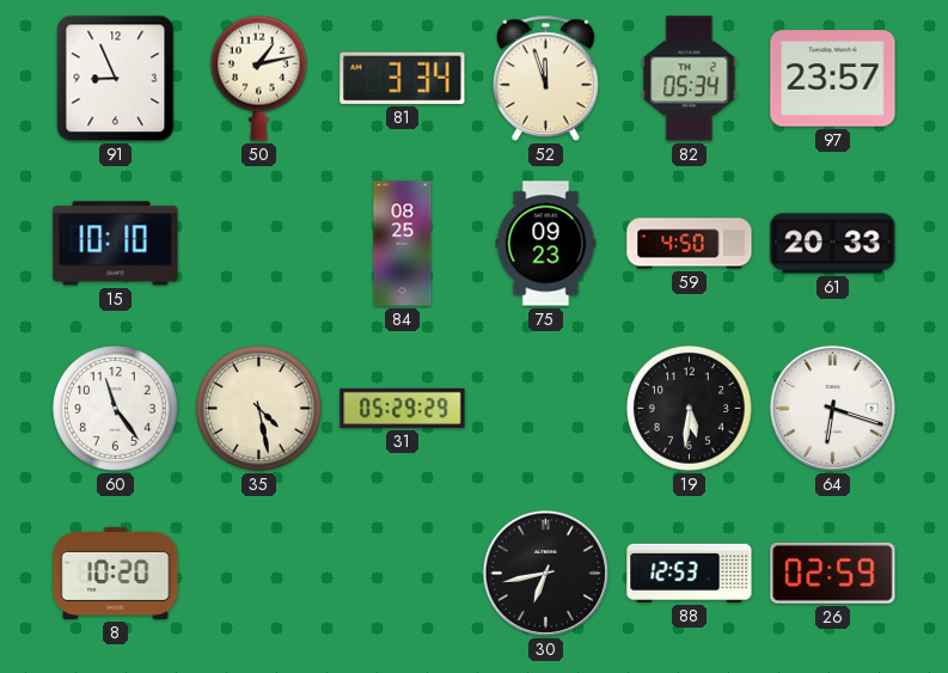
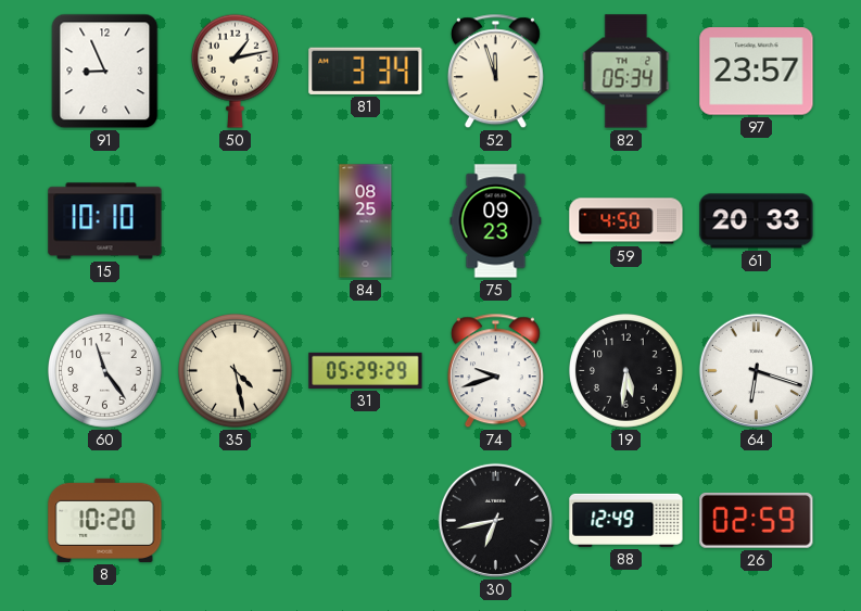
74: none -> 9:42
88: 12:53 -> 12:49
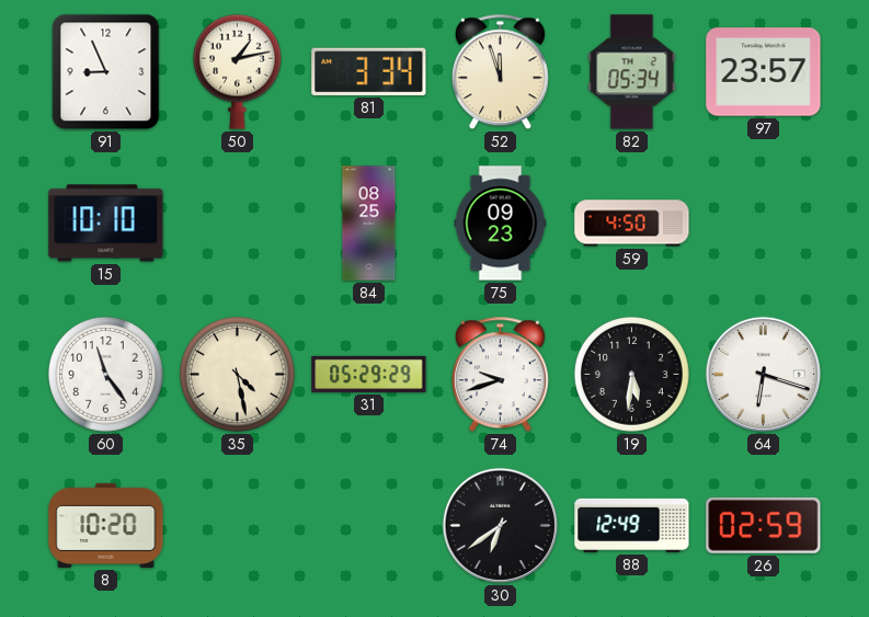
61: 20:33 -> none
30: 6:43 -> 6:39
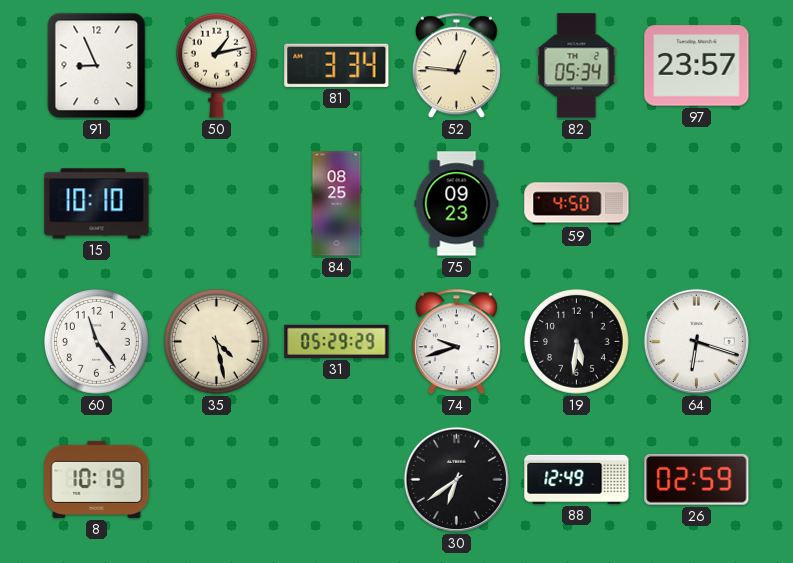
52: 11:57 -> 12:46
8: 10:20 -> 10:19
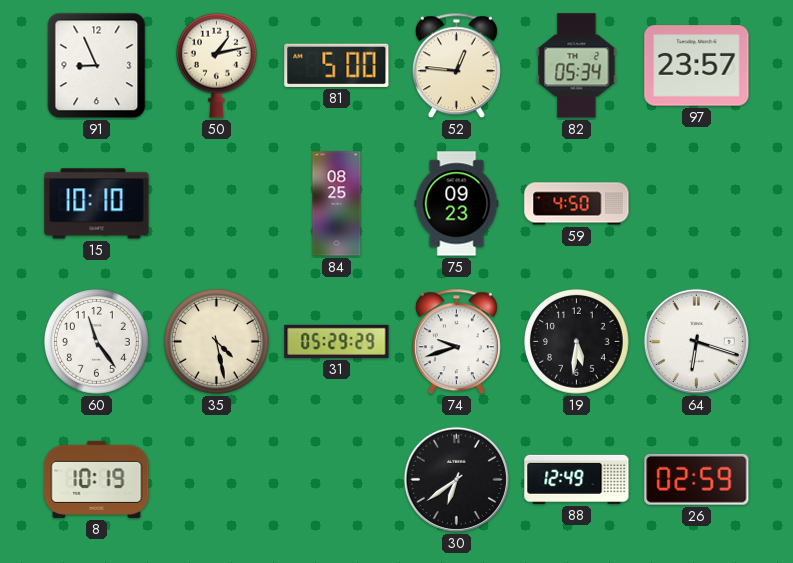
81: 3:34 -> 5:00
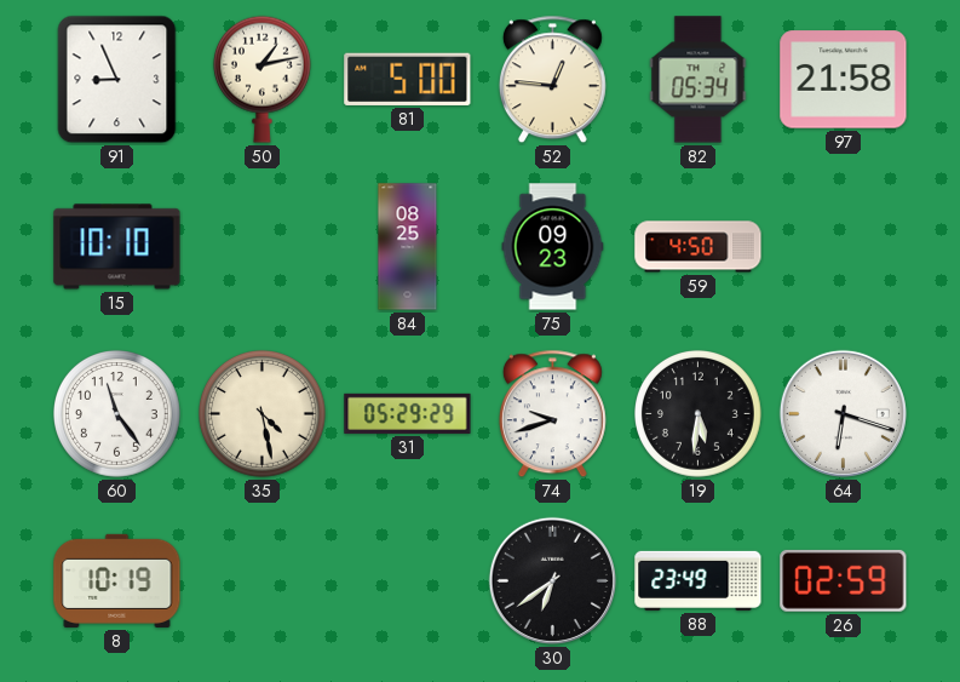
97: 23:57 -> 21:58
88: 12:49 -> 23:49
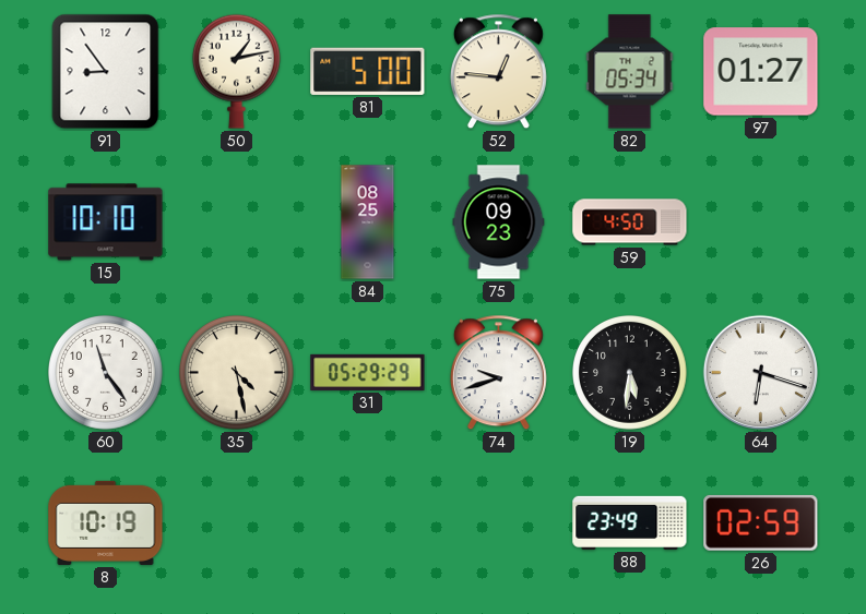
91: 8:56 -> 8:54
97: 21:58 -> 01:27
30: 6:39 -> none
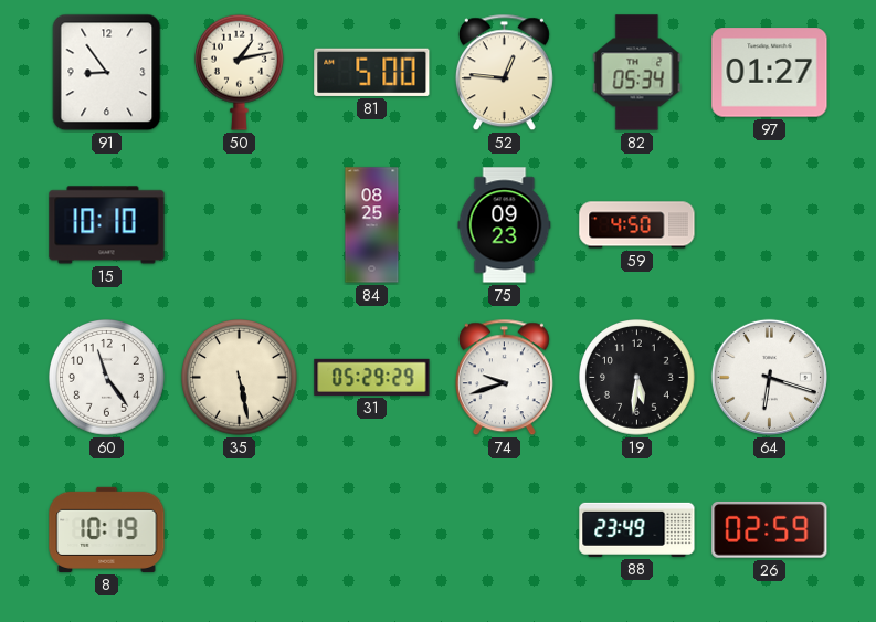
35: 4:28 -> 5:28
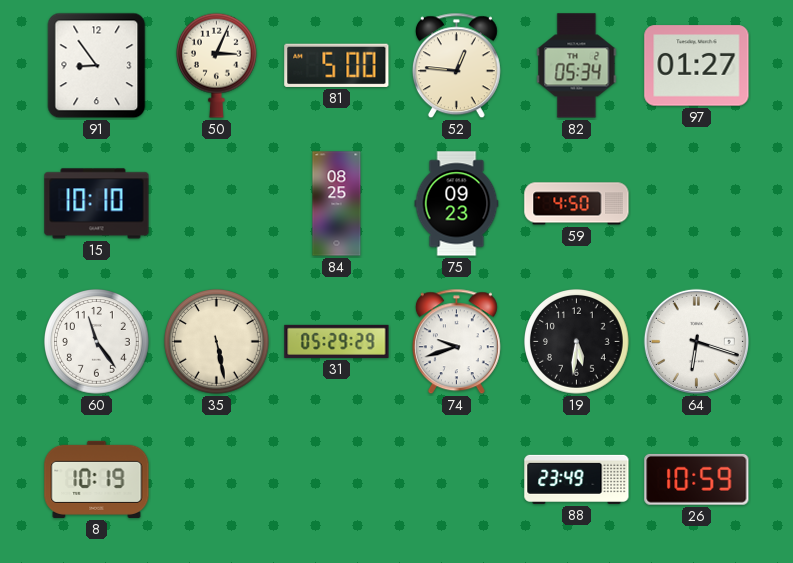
50: 1:13 -> 3:04
26: 02:59 -> 10:59
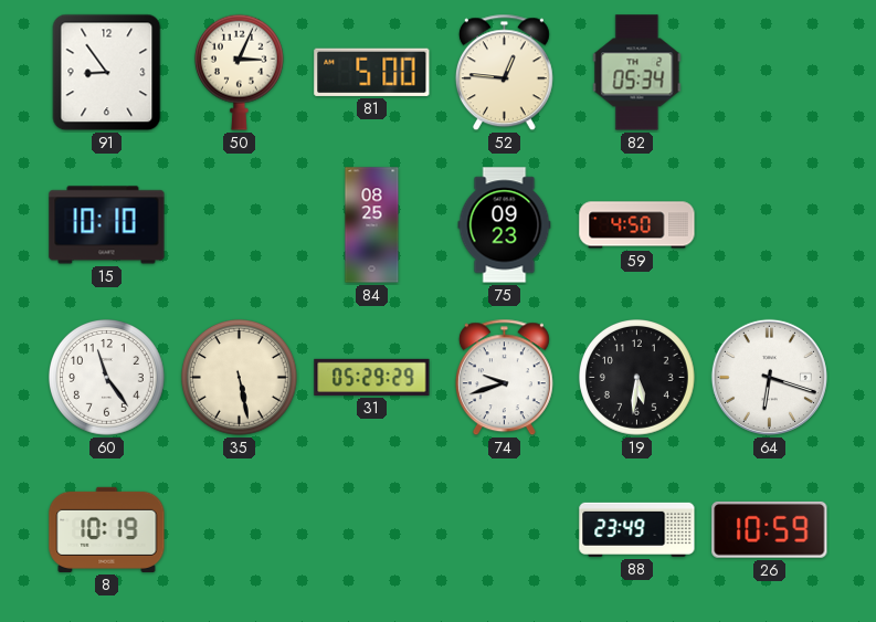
97: 01:27 -> none
